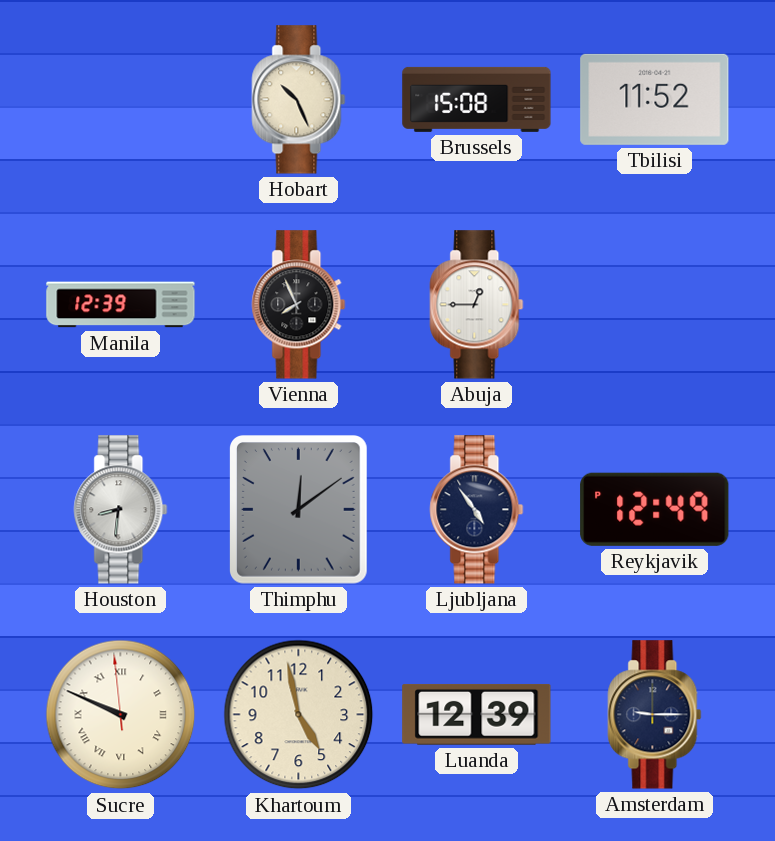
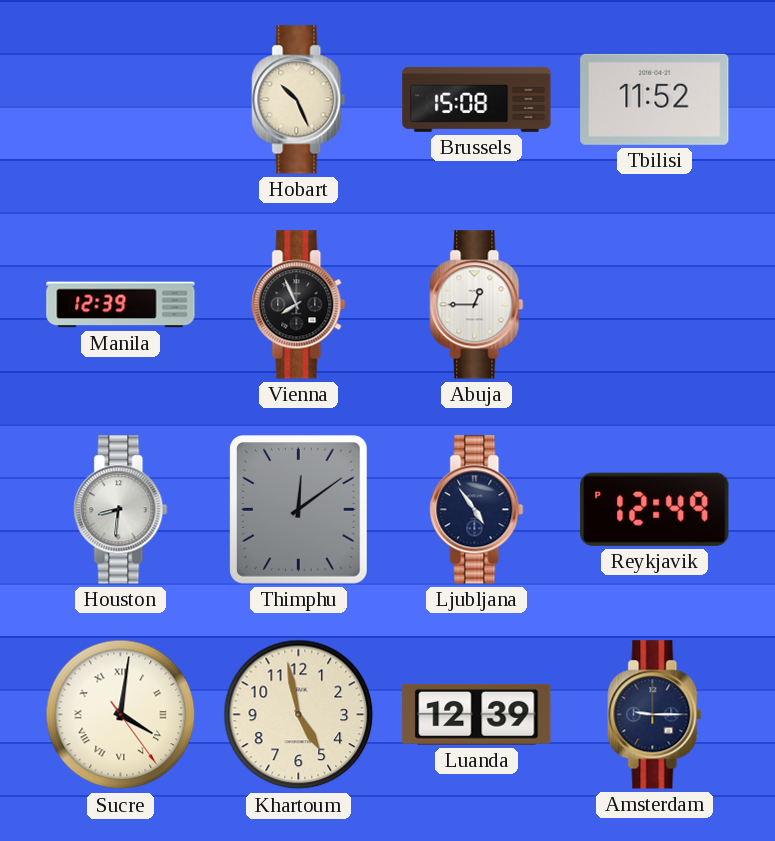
Sucre: 9:48 -> 4:01
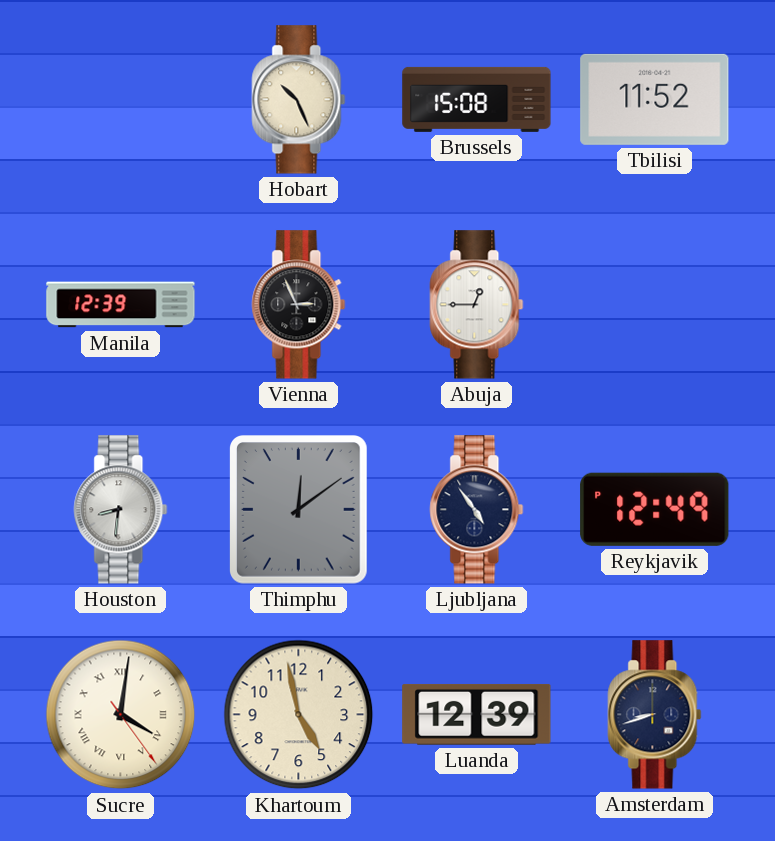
Vienna: 7:56 -> 2:56
Amsterdam: 9:15 -> 8:42
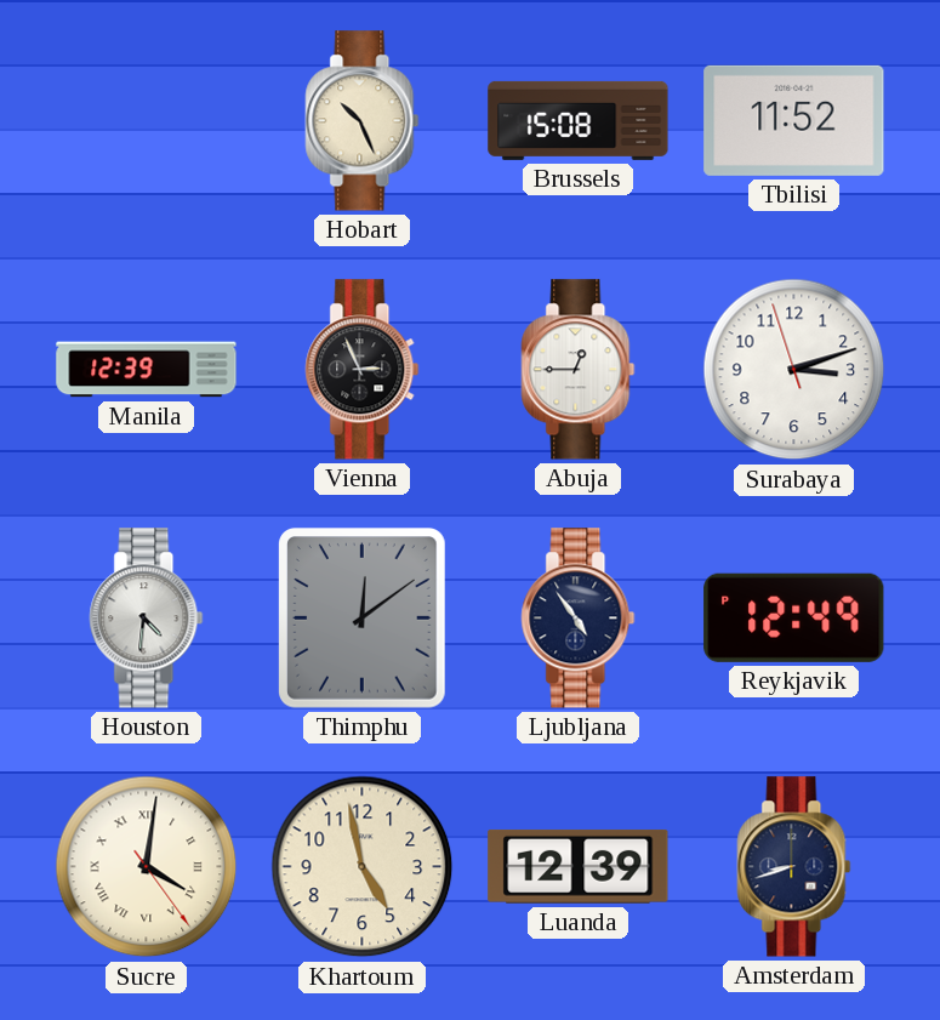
Surabaya: none -> 3:11
Houston: 8:31 -> 4:31
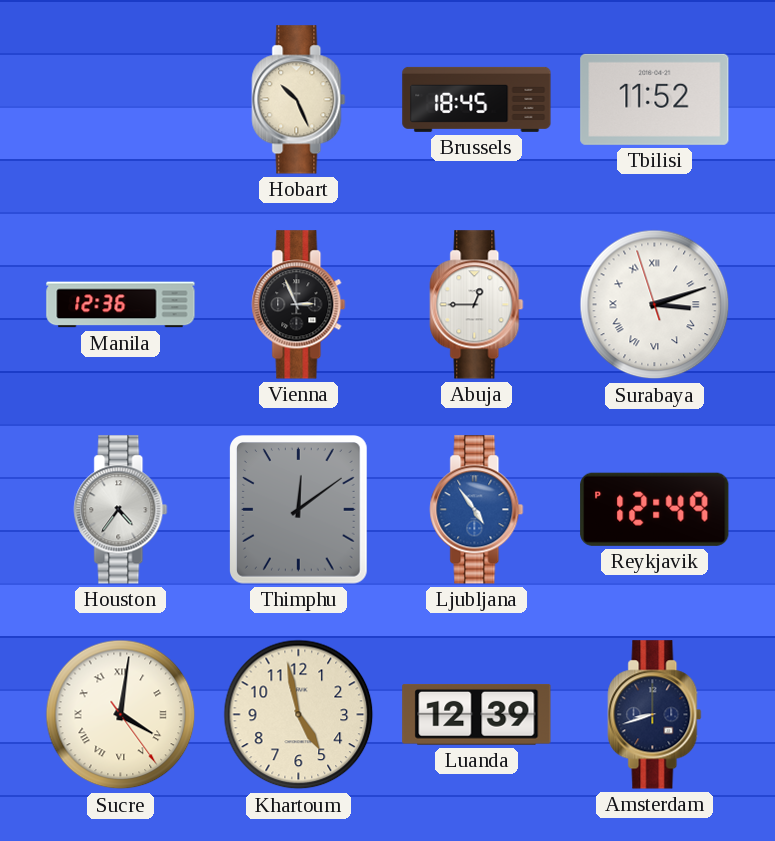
Brussels: 15:08 -> 18:45
Manila: 12:39 -> 12:36
Surabaya numerals: Arabic -> Roman
Houston: 4:31 -> 4:36
Ljubljana dial: navy -> blue
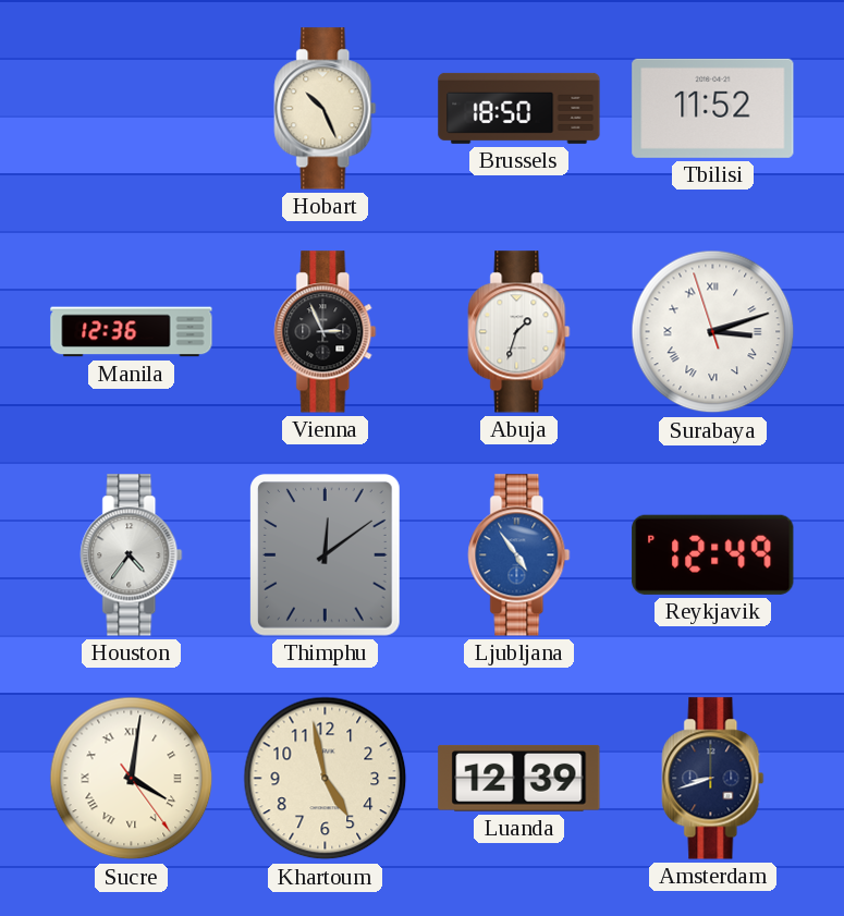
Brussels: 18:45 -> 18:50
Abuja: 12:45 -> 1:33
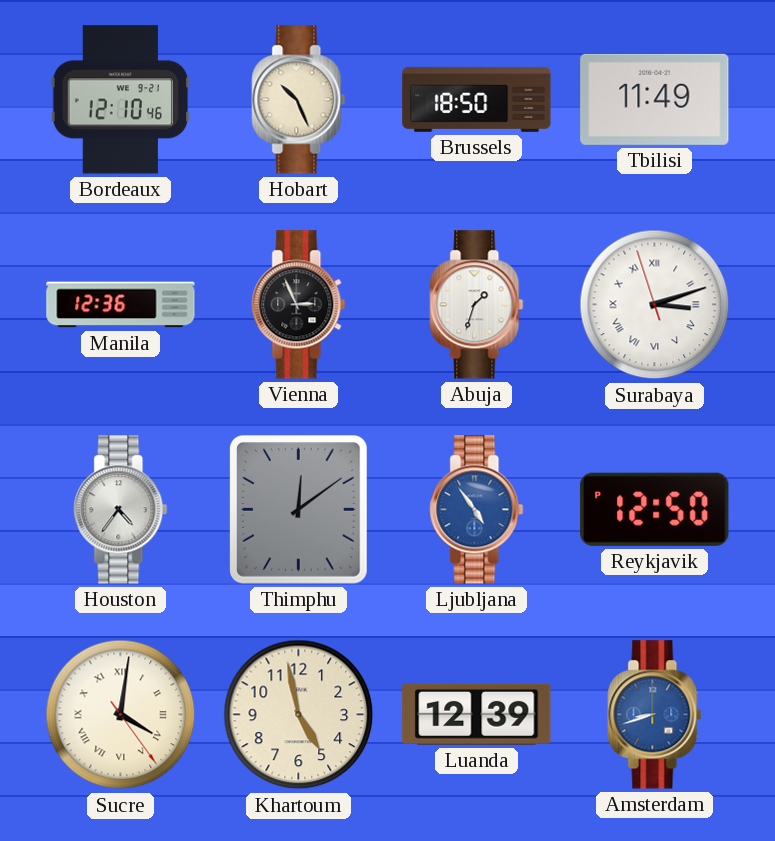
Bordeaux: none -> 12:10
Tbilisi: 11:52 -> 11:49
Reykjavik: 12:49 -> 12:50
Amsterdam dial: navy -> blue
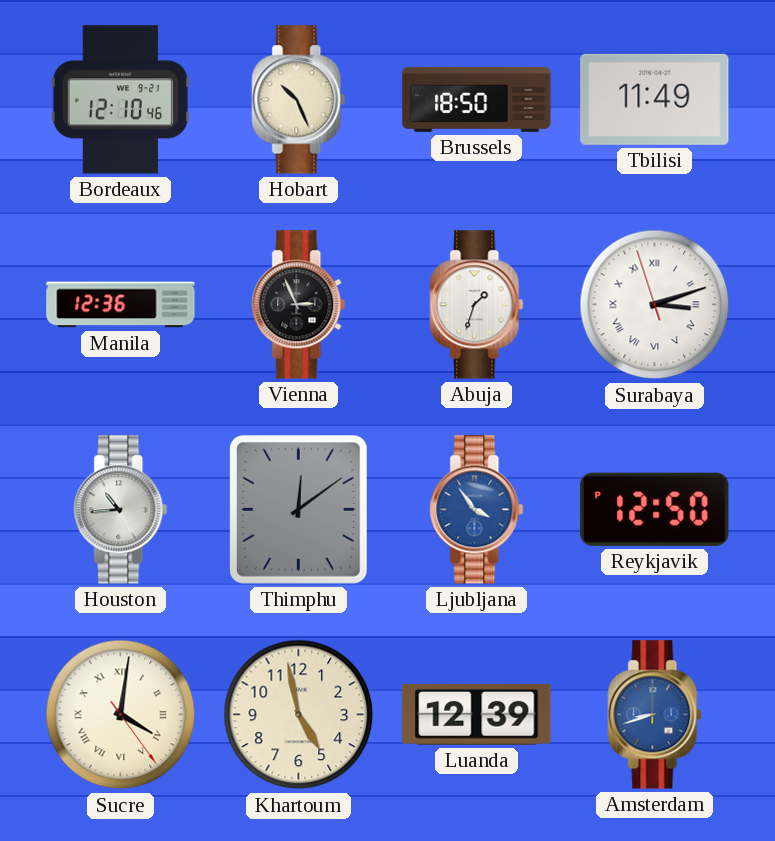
Houston: 4:36 -> 10:44
Ljubljana: 4:54 -> 3:54
